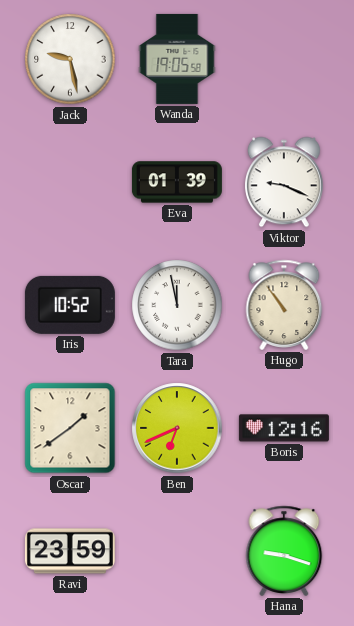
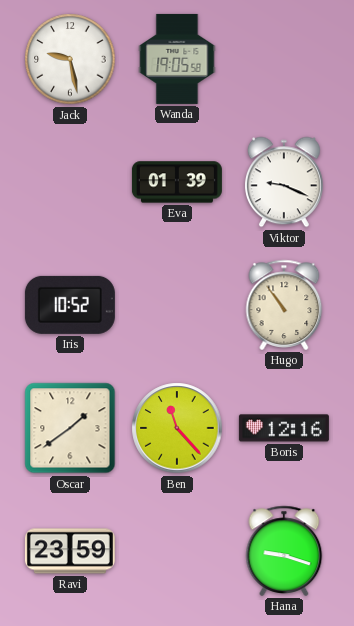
Tara: 11:58 -> none
Ben: 6:41 -> 11:23
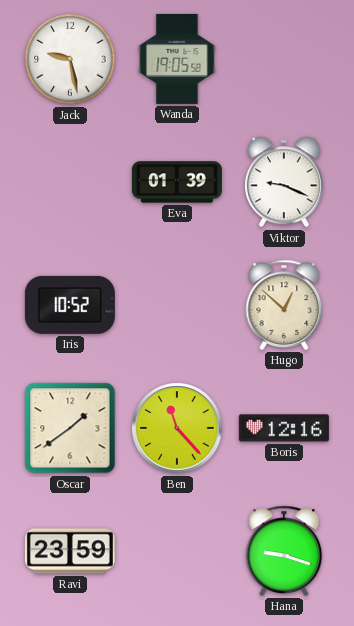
Hugo: 10:54 -> 12:52
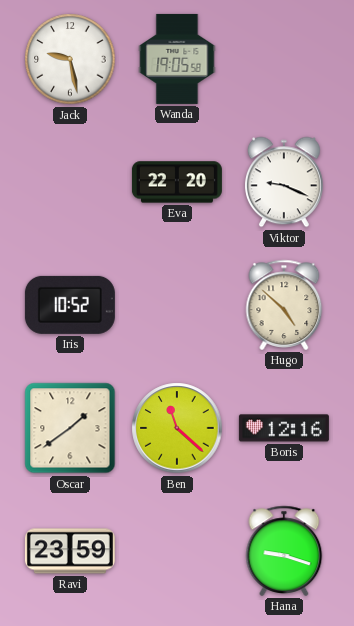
Eva: 01:39 -> 22:20
Hugo: 12:52 -> 4:52
Ben: 11:23 -> 11:22
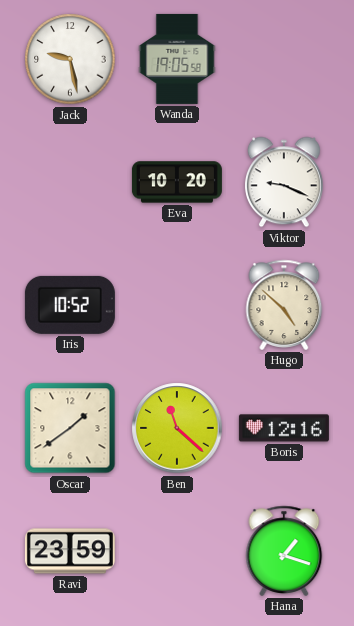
Eva: 22:20 -> 10:20
Hana: 9:18 -> 1:18
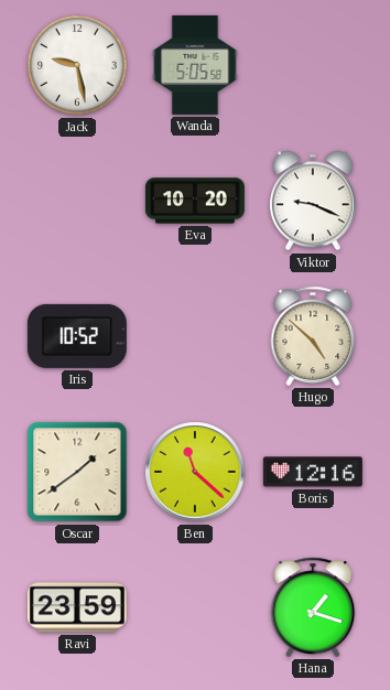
Wanda: 19:05 -> 5:05
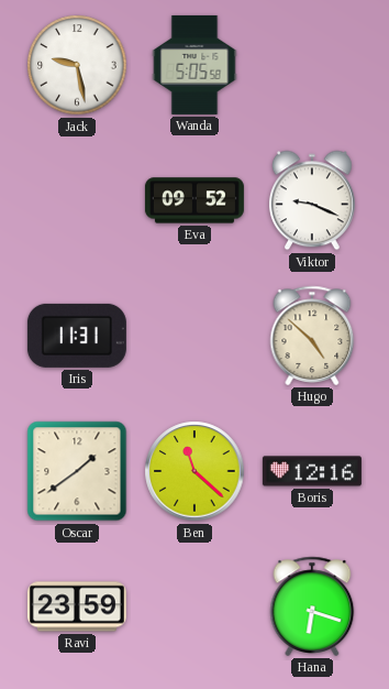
Eva: 10:20 -> 09:52
Iris: 10:52 -> 11:31
Hana: 1:18 -> 6:18
